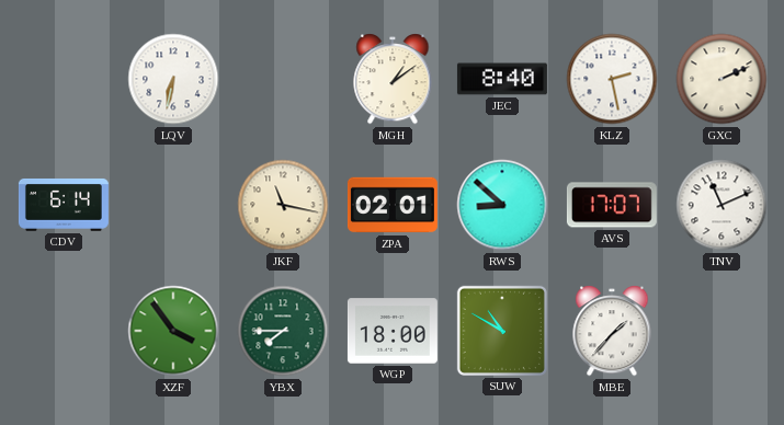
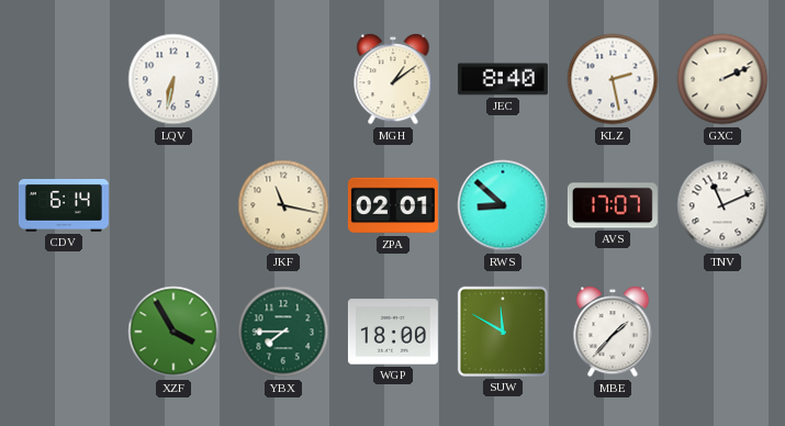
XZF: 3:54 -> 3:55
SUW: 10:50 -> 11:50
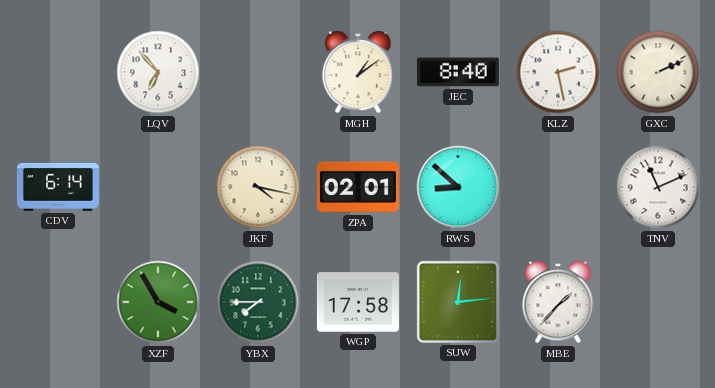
LQV: 6:32 -> 6:53
JKF: 11:17 -> 4:17
AVS: 17:07 -> none
WGP: 18:00 -> 17:58
SUW: 11:50 -> 12:14
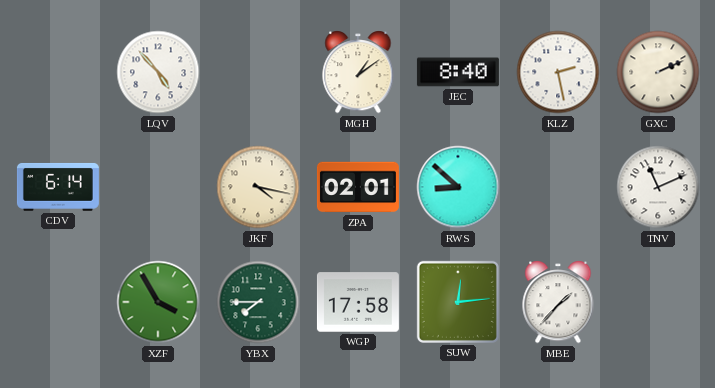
LQV: 6:53 -> 4:53
